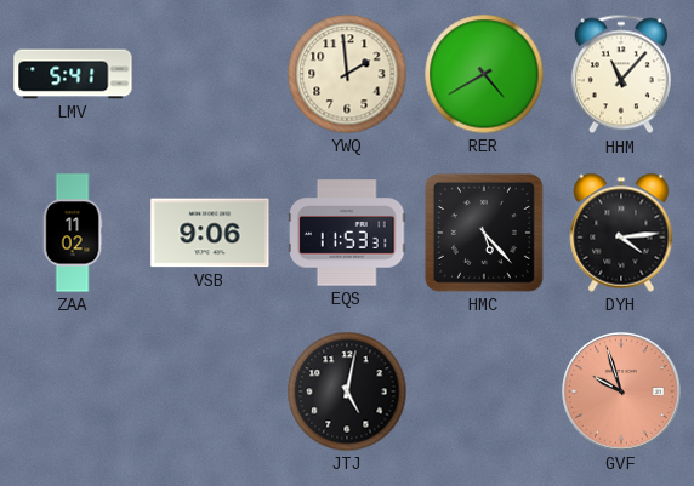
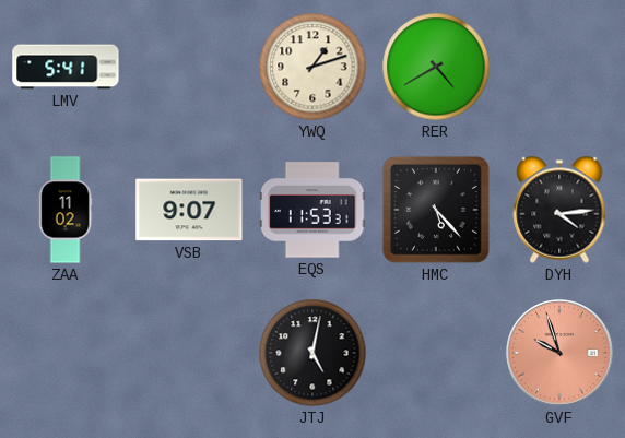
YWQ: 1:59 -> 1:12
HHM: 11:07 -> none
VSB: 9:06 -> 9:07
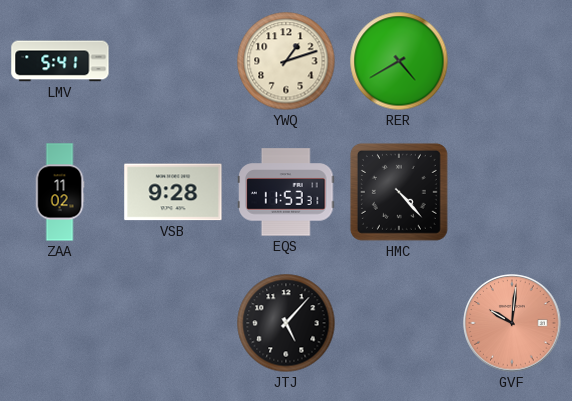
VSB: 9:07 -> 9:28
HMC: 5:23 -> 4:23
DYH: 4:14 -> none
JTJ: 5:02 -> 5:07
GVF: 9:57 -> 10:01
